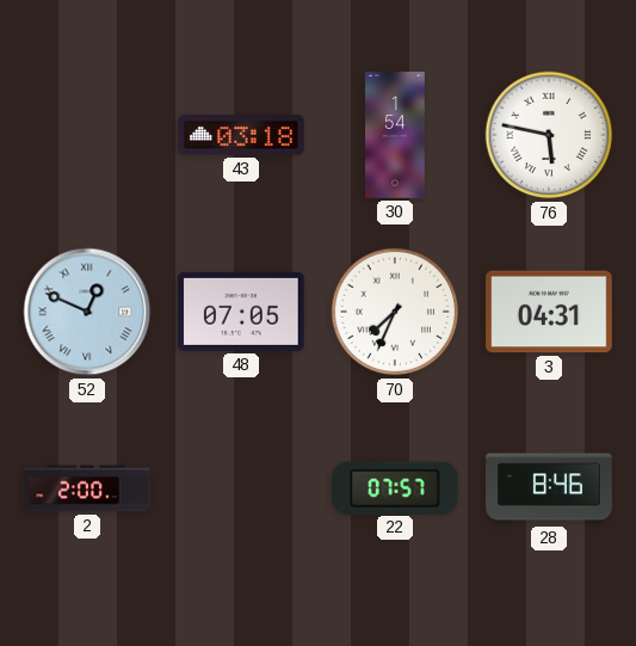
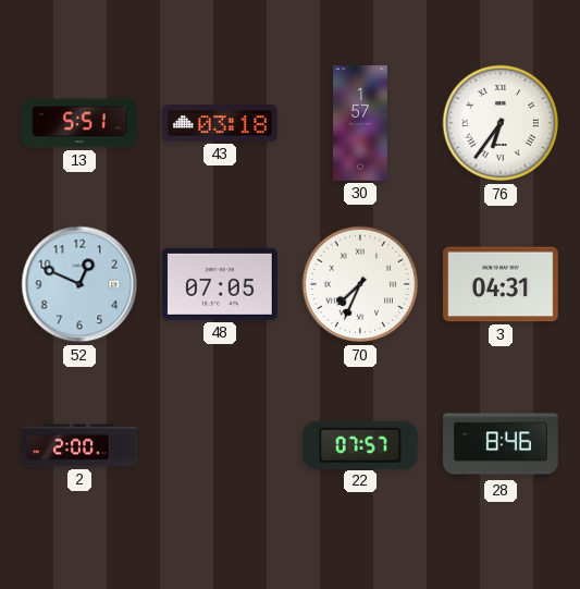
13: none -> 5:51
30: 1:54 -> 1:57
76: 5:47 -> 6:36
52 numerals: Roman -> Arabic
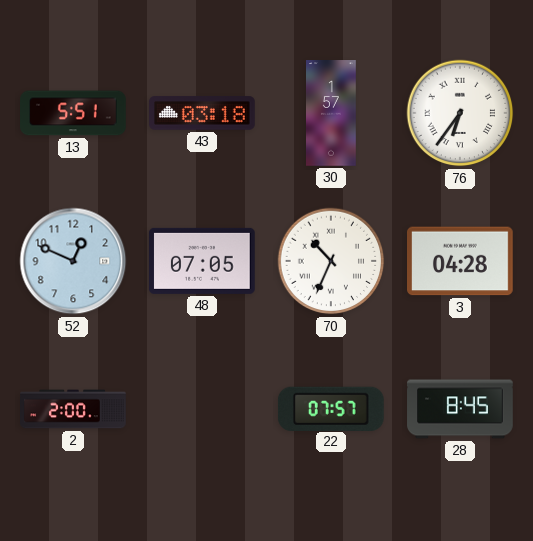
70: 7:34 -> 10:34
3: 04:31 -> 04:28
28: 8:46 -> 8:45
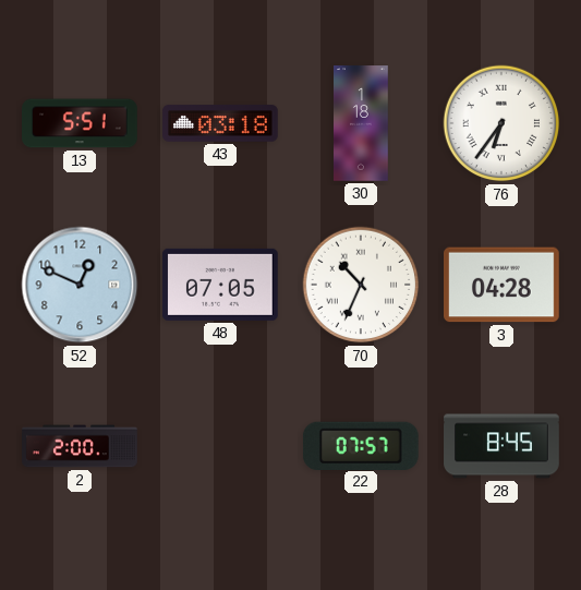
30: 1:57 -> 1:18
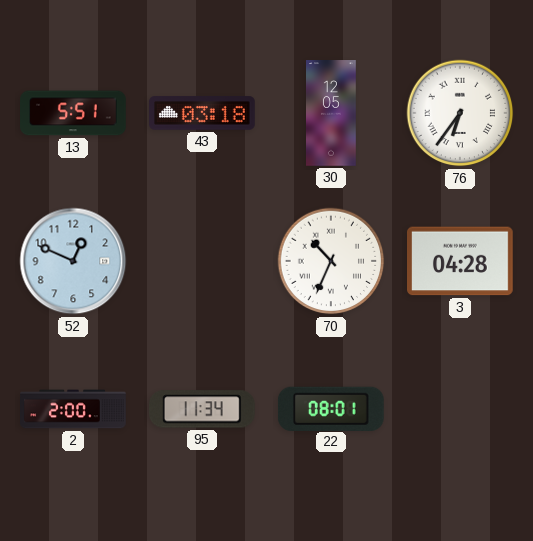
30: 1:18 -> 12:05
48: 07:05 -> none
95: none -> 11:34
22: 07:57 -> 08:01
28: 8:45 -> none
